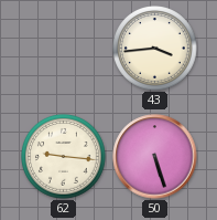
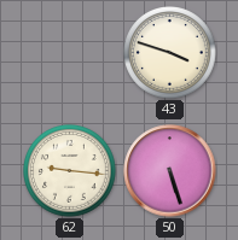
43: 3:44 -> 3:48
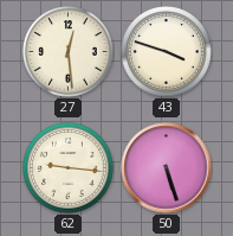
27: none -> 12:29
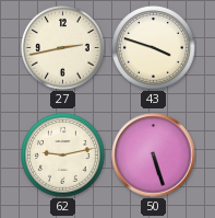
27: 12:29 -> 2:43
62: 9:16 -> 9:13
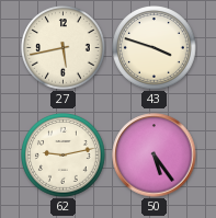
27: 2:43 -> 5:43
50: 5:27 -> 5:24
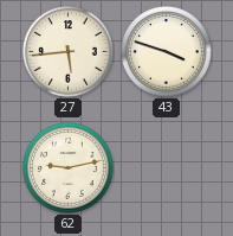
27: 5:43 -> 5:44
50: 5:24 -> none
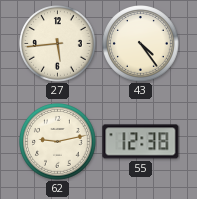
43: 3:48 -> 4:24
55: none -> 12:38
